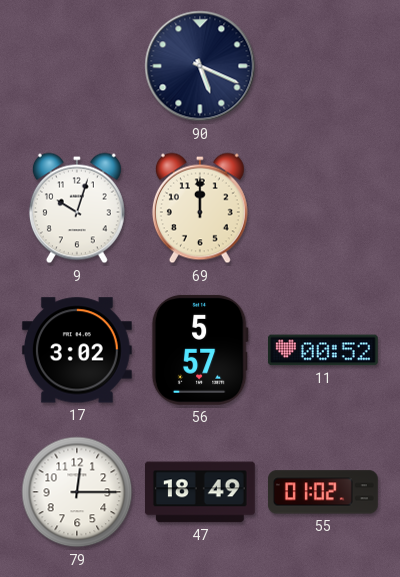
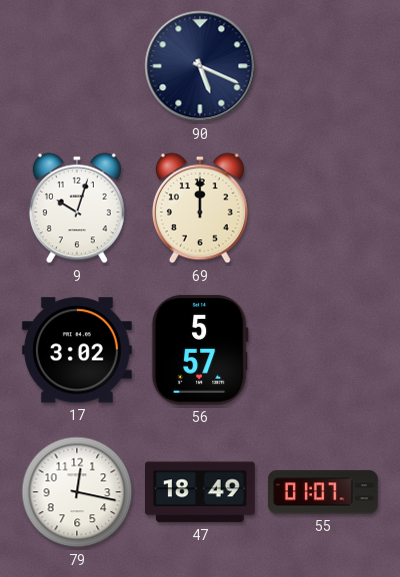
11: 00:52 -> none
79: 12:15 -> 12:17
55: 01:02 -> 01:07
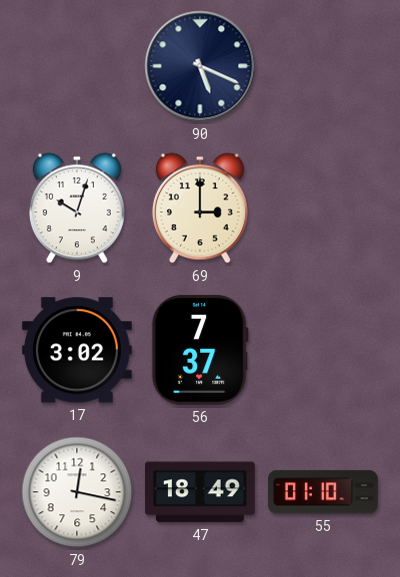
69: 12:00 -> 3:00
56: 5:57 -> 7:37
55: 01:07 -> 01:10
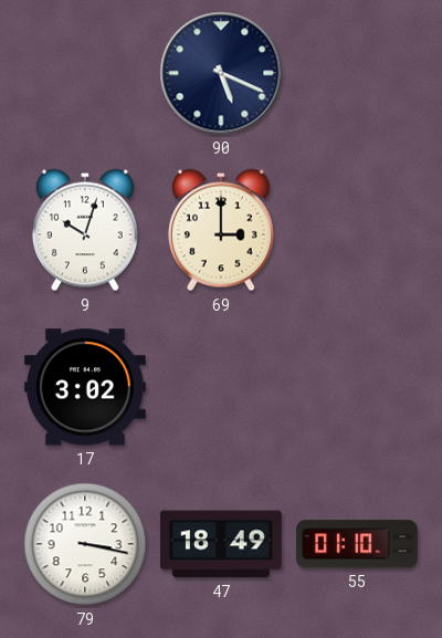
56: 7:37 -> none
79: 12:17 -> 3:17
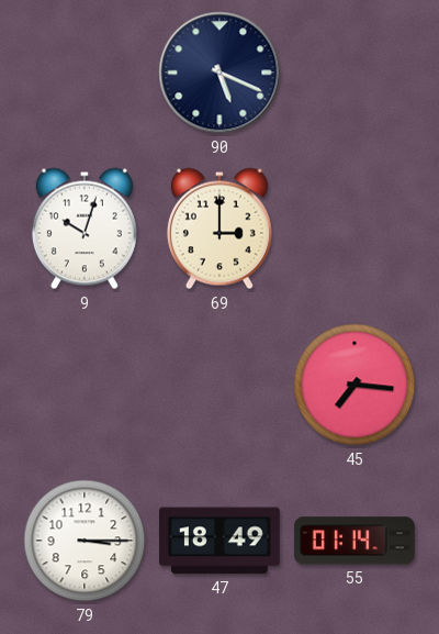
17: 3:02 -> none
45: none -> 7:16
79: 3:17 -> 3:15
55: 01:10 -> 01:14
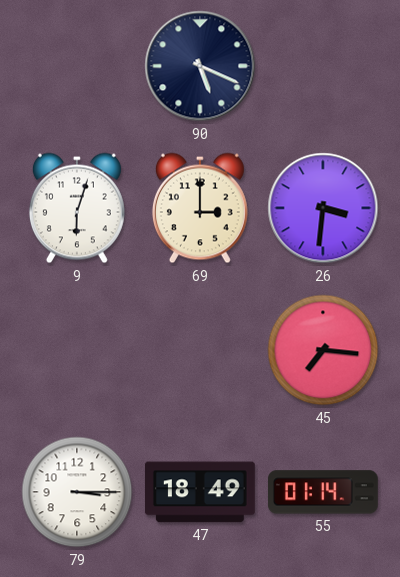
9: 10:03 -> 6:03
26: none -> 3:31
